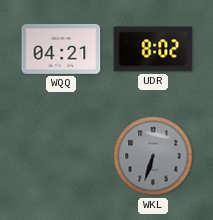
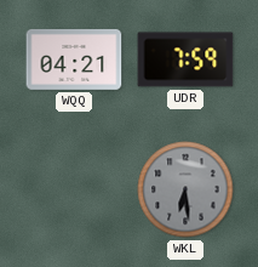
UDR: 8:02 -> 7:59
WKL: 6:33 -> 6:29
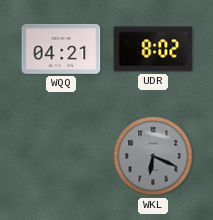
UDR: 7:59 -> 8:02
WKL: 6:29 -> 6:19
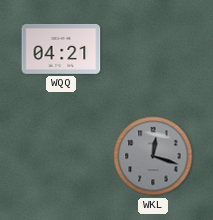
UDR: 8:02 -> none
WKL: 6:19 -> 12:18
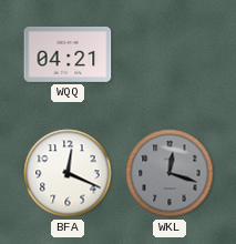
BFA: none -> 12:19
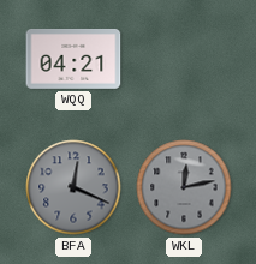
BFA dial: white -> grey
WKL: 12:18 -> 12:13
